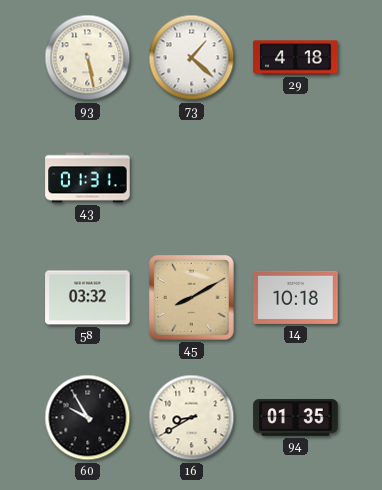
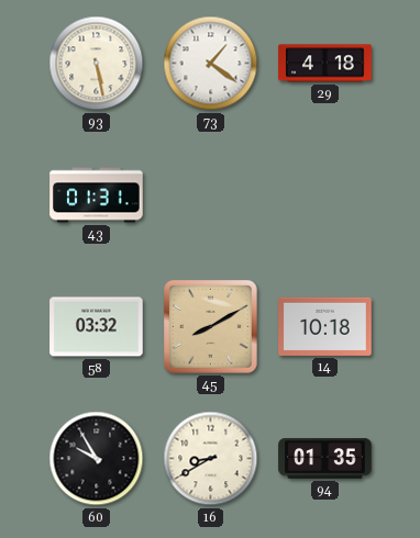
73: 1:22 -> 1:21
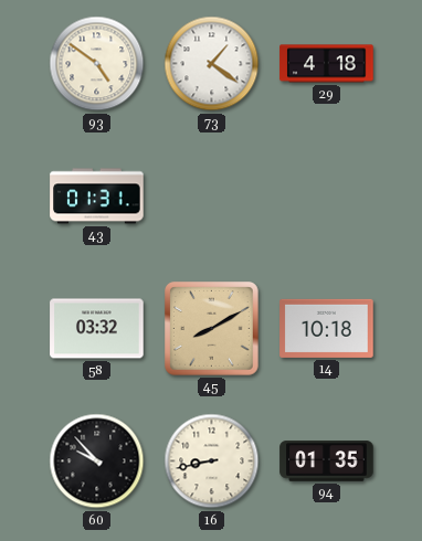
93: 5:28 -> 4:51
60: 9:55 -> 9:53
16: 8:40 -> 8:43
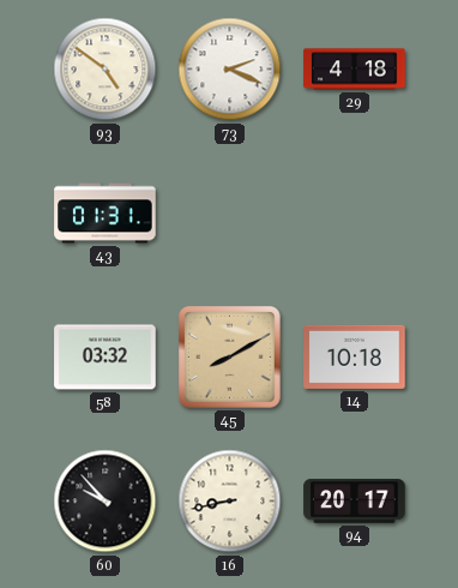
73: 1:21 -> 2:19
94: 01:35 -> 20:17
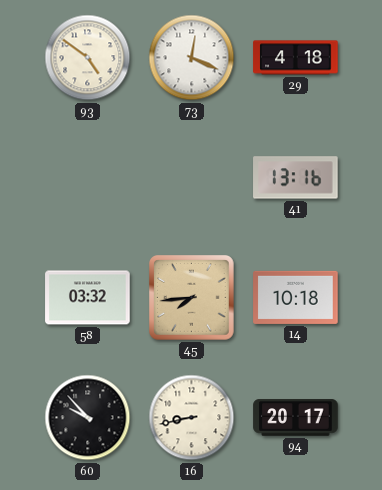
73: 2:19 -> 12:19
43: 01:31 -> none
41: none -> 13:16
45: 8:10 -> 7:44
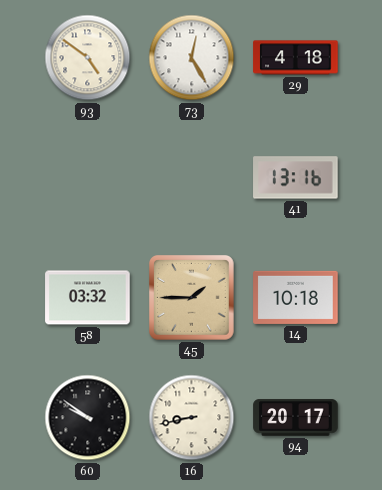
73: 12:19 -> 12:25
45: 7:44 -> 1:45
60: 9:53 -> 9:51
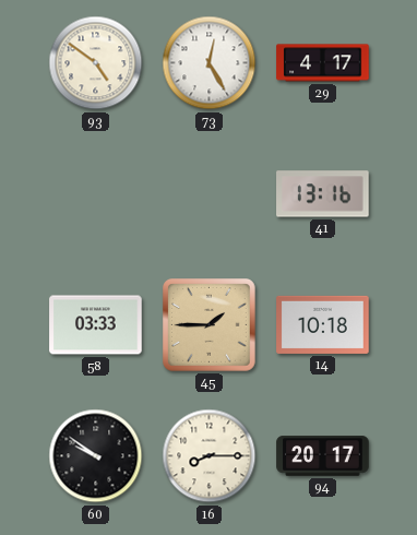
29: 4:18 -> 4:17
58: 03:32 -> 03:33
16: 8:43 -> 8:15
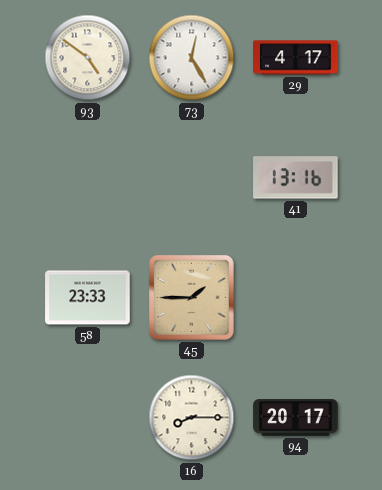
58: 03:33 -> 23:33
14: 10:18 -> none
60: 9:51 -> none
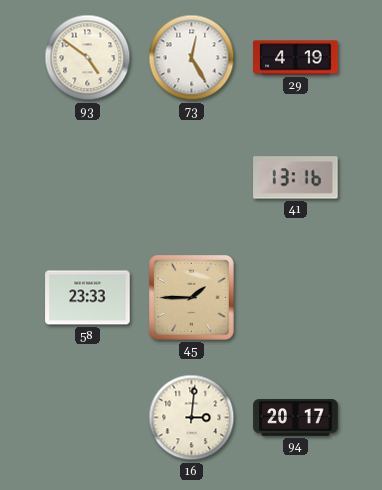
29: 4:17 -> 4:19
16: 8:15 -> 3:01
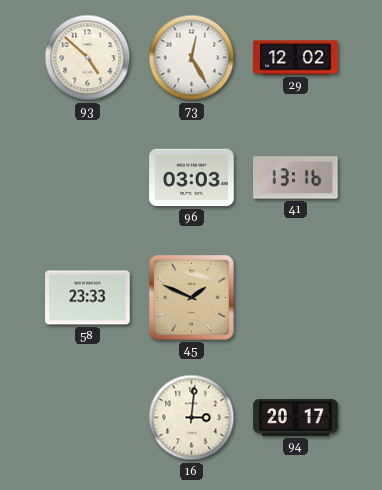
93: 4:51 -> 4:52
29: 4:19 -> 12:02
96: none -> 03:03
45: 1:45 -> 1:49
